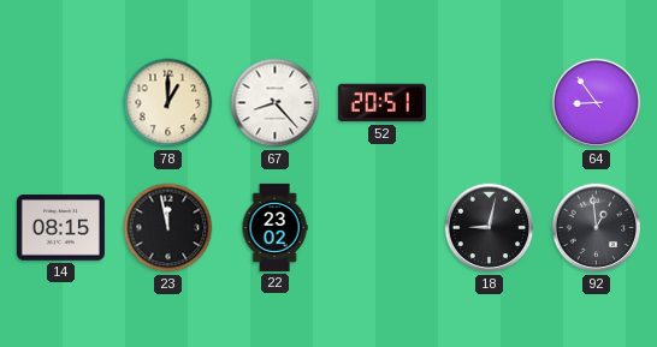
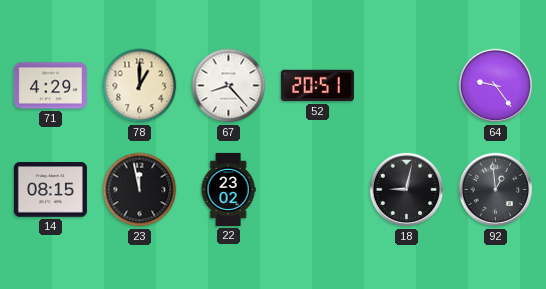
71: none -> 4:29
64: 8:54 -> 9:24
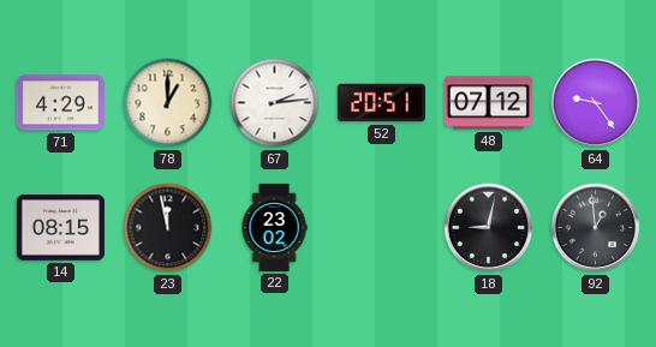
67: 8:23 -> 2:14
48: none -> 07:12
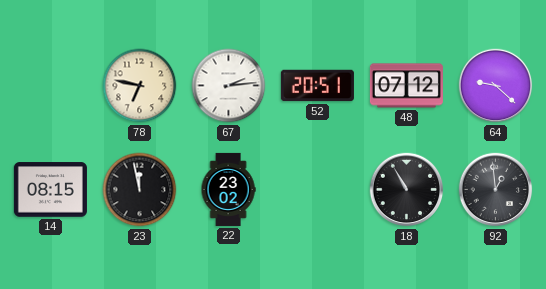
71: 4:29 -> none
78: 1:00 -> 6:47
64: 9:24 -> 9:22
18: 9:02 -> 10:55
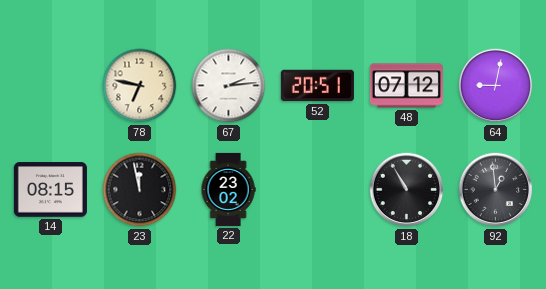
64: 9:22 -> 9:02
